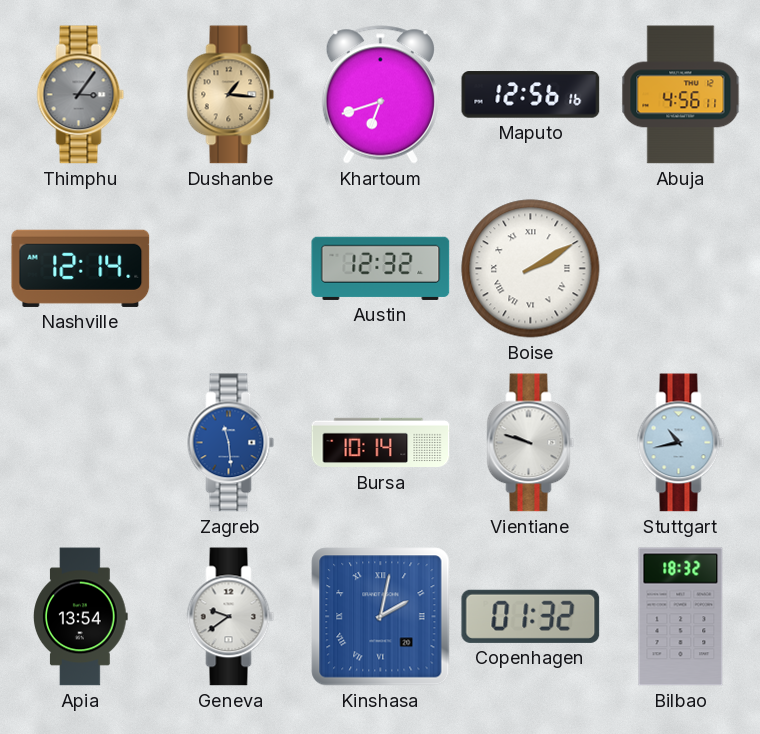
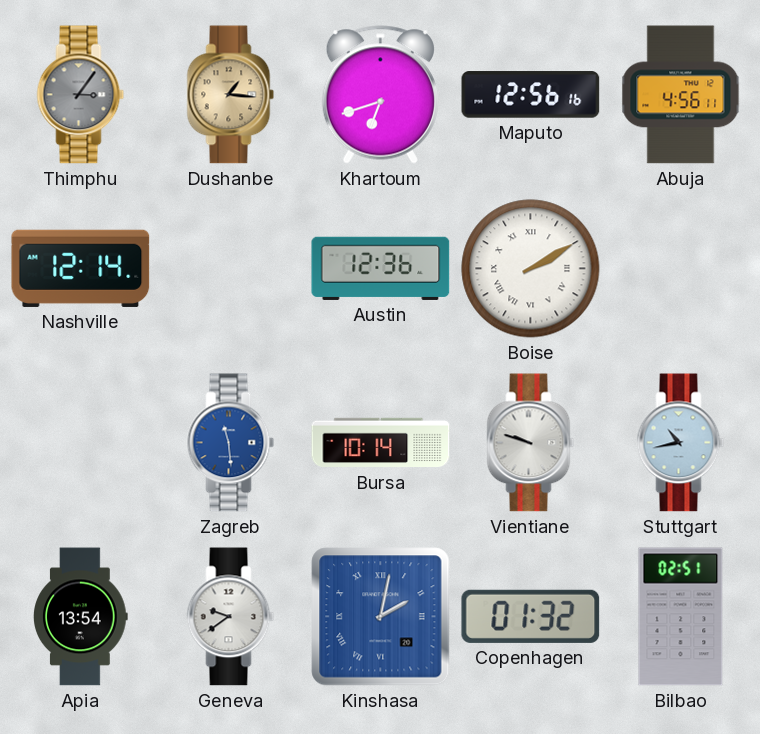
Austin: 12:32 -> 12:36
Bilbao: 18:32 -> 02:51
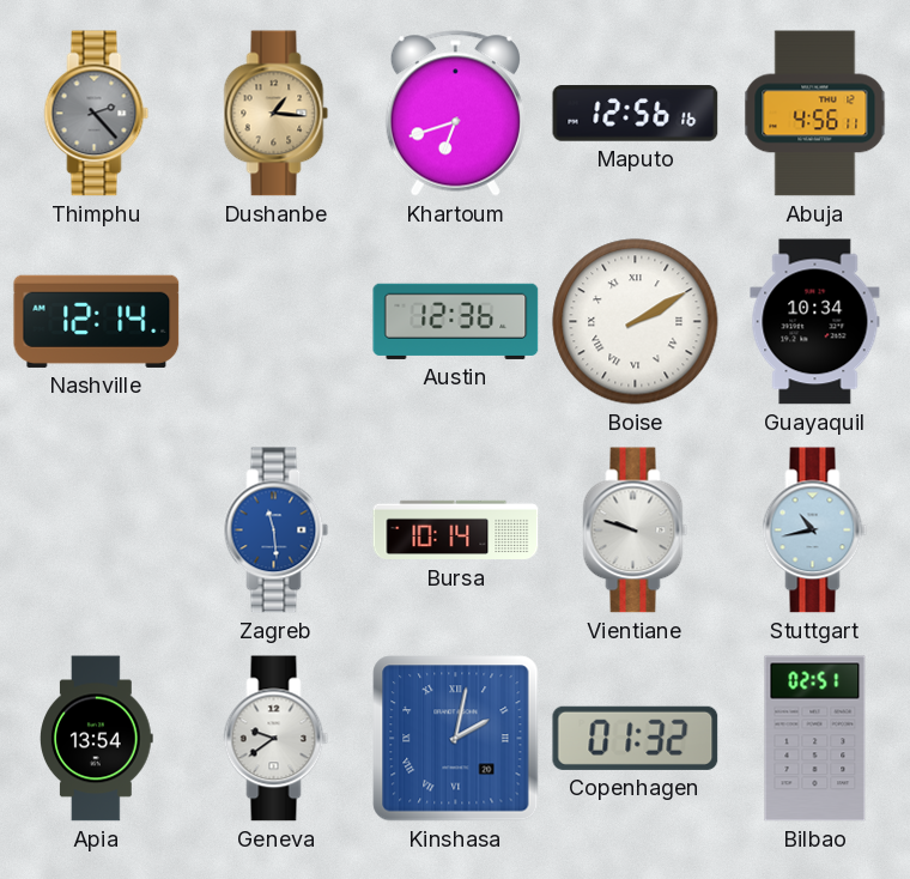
Thimphu: 3:06 -> 2:23
Guayaquil: none -> 10:34
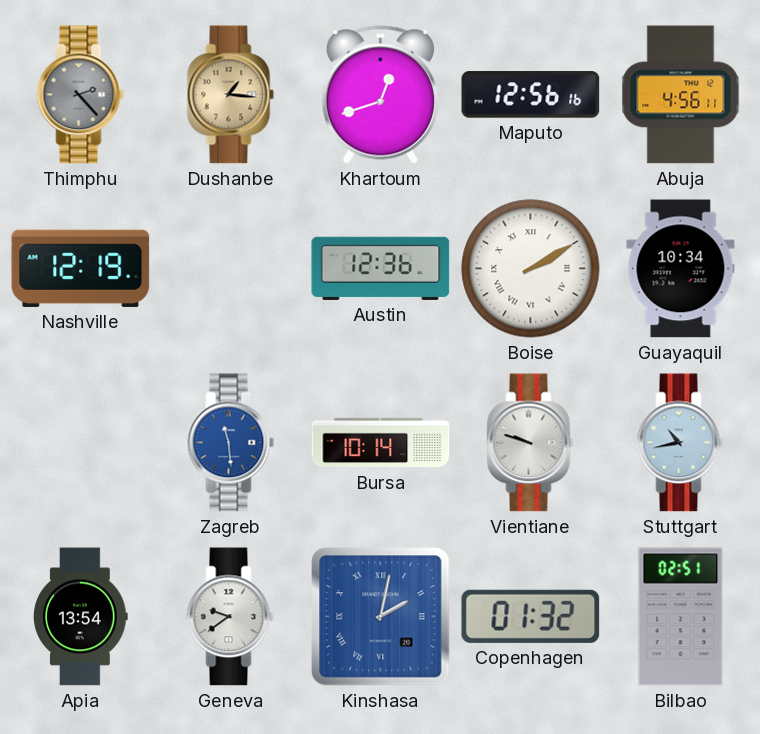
Khartoum: 6:42 -> 12:42
Nashville: 12:14 -> 12:19
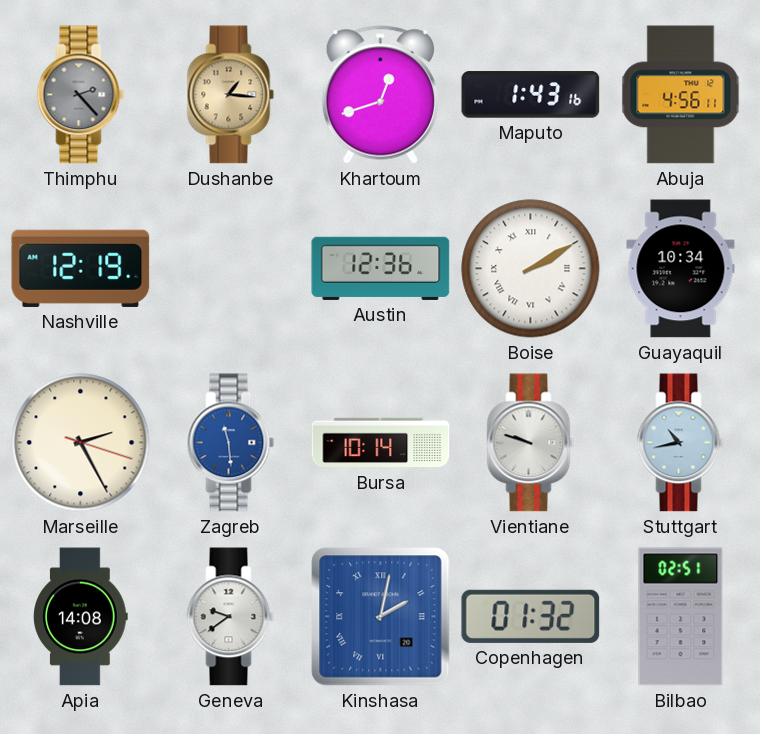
Maputo: 12:56 -> 1:43
Marseille: none -> 2:25
Apia: 13:54 -> 14:08
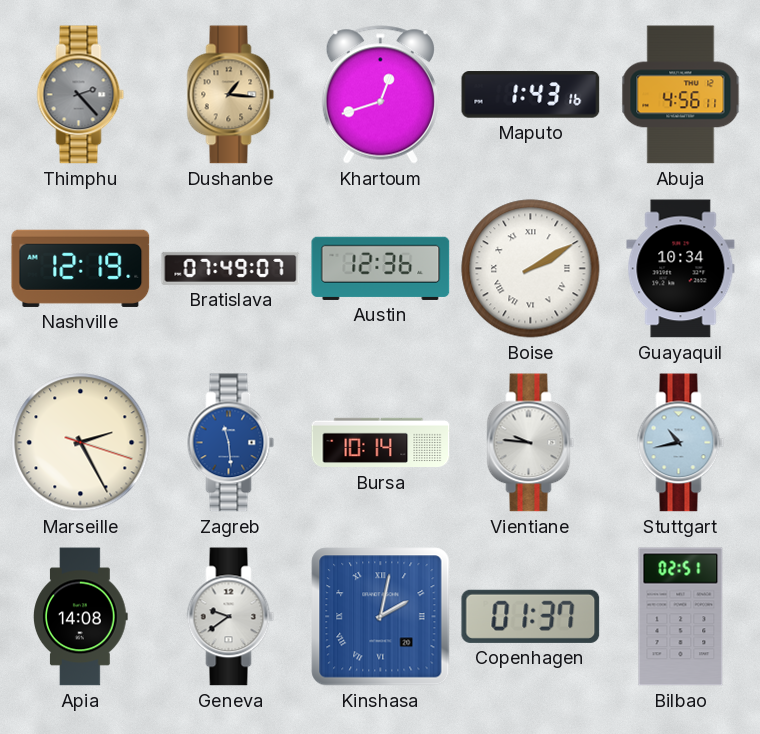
Bratislava: none -> 07:49
Vientiane: 9:48 -> 9:46
Copenhagen: 01:32 -> 01:37
